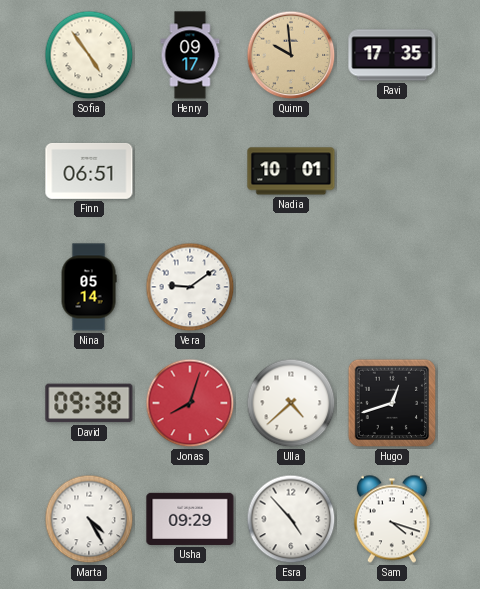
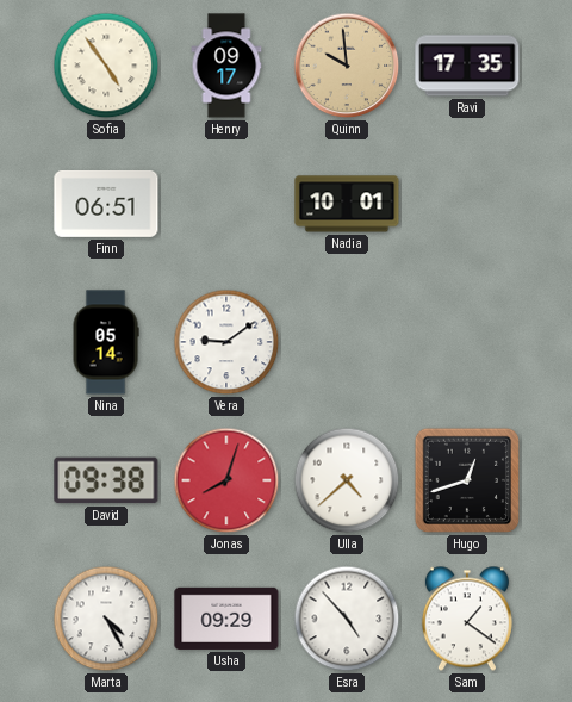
Sam: 4:18 -> 1:21
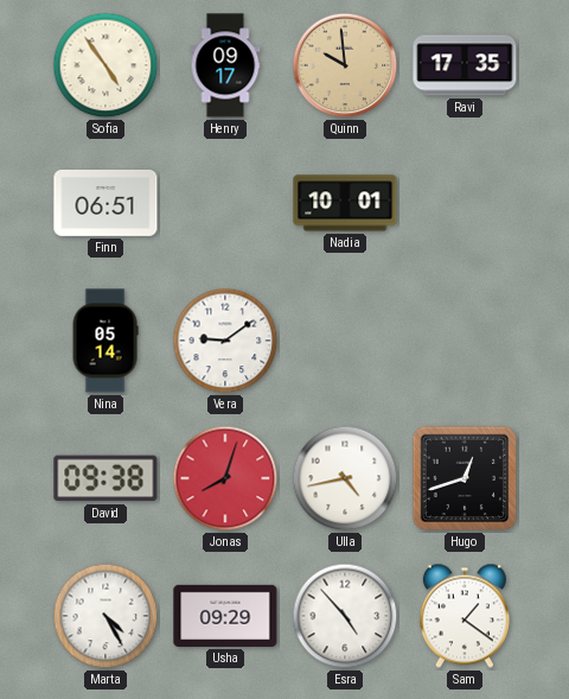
Ulla: 4:38 -> 4:43
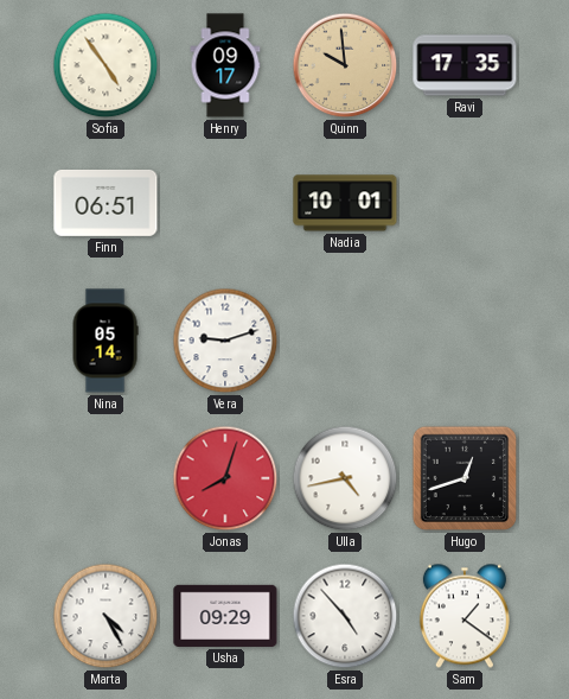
Vera: 9:09 -> 9:12
David: 09:38 -> none
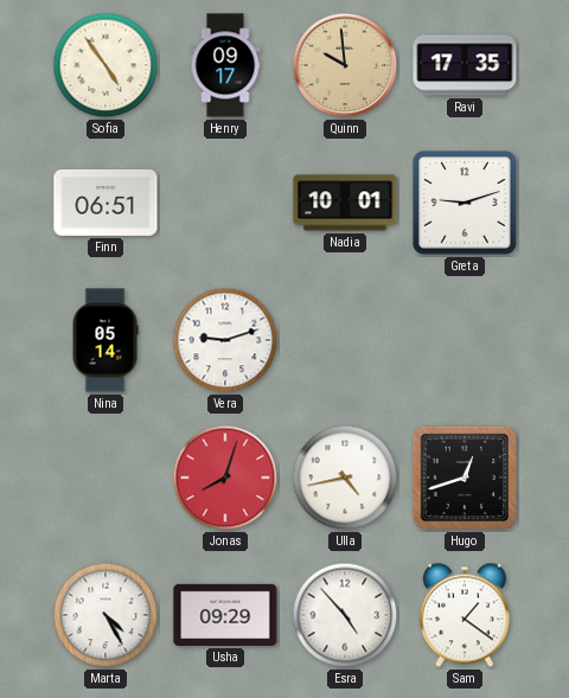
Greta: none -> 9:12
